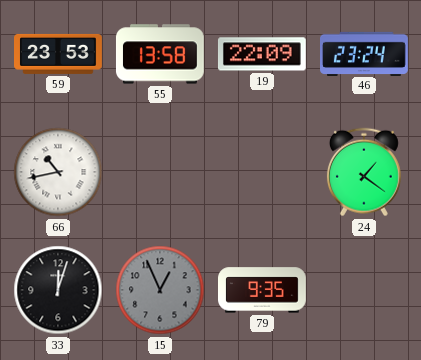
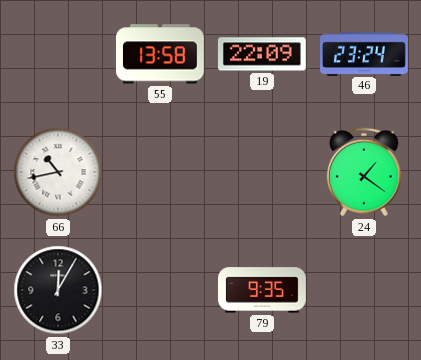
59: 23:53 -> none
33: 12:03 -> 12:05
15: 12:56 -> none
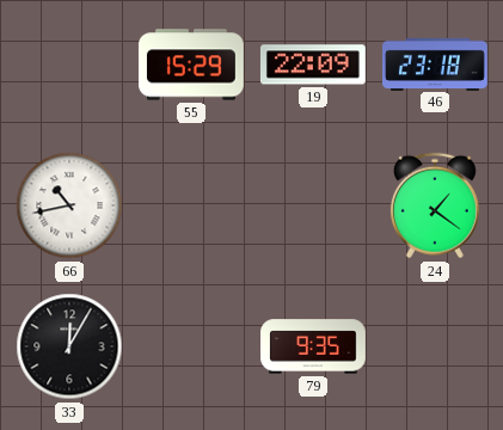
55: 13:58 -> 15:29
46: 23:24 -> 23:18
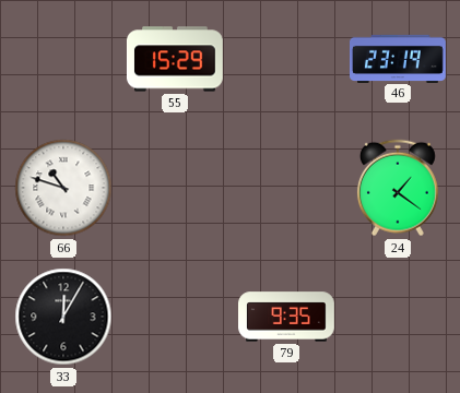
19: 22:09 -> none
46: 23:18 -> 23:19
66: 10:43 -> 10:48
